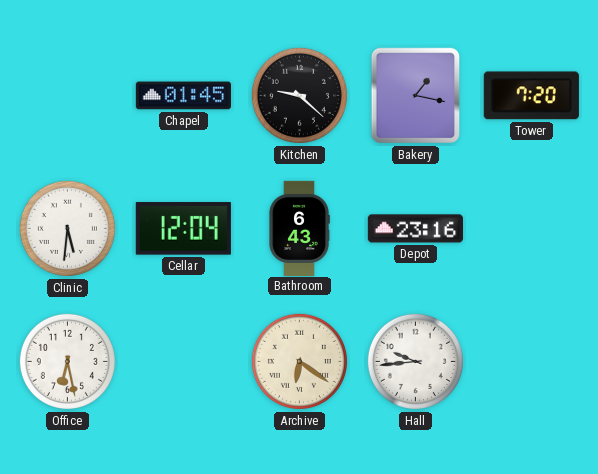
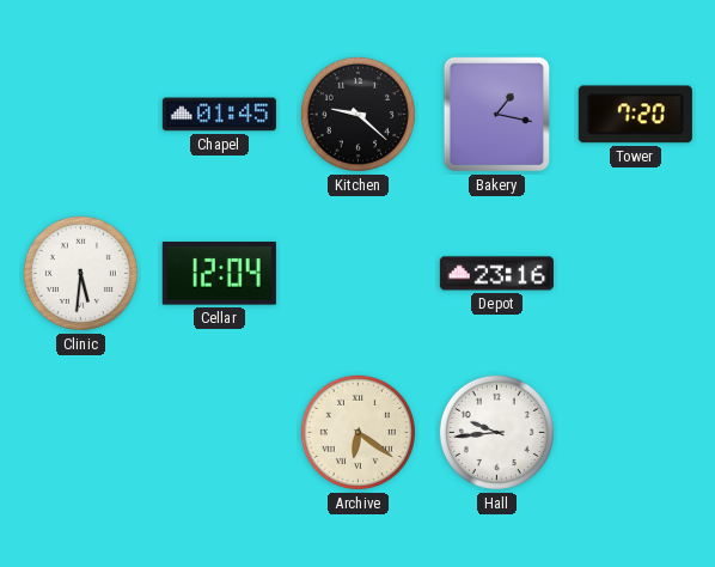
Bathroom: 6:43 -> none
Office: 6:28 -> none
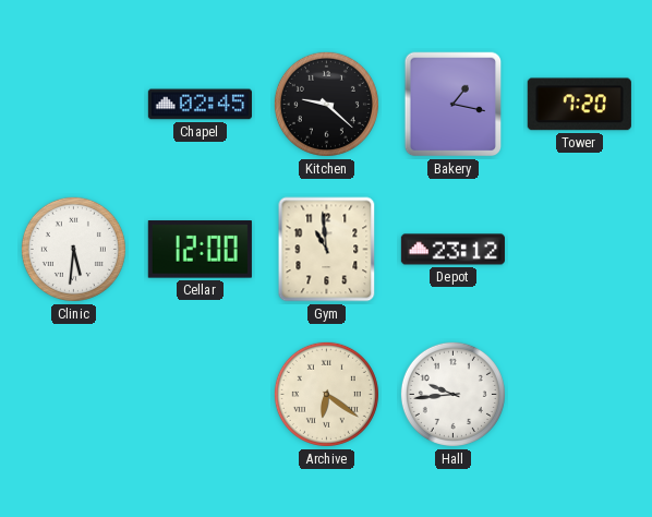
Chapel: 01:45 -> 02:45
Cellar: 12:04 -> 12:00
Gym: none -> 10:59
Depot: 23:16 -> 23:12
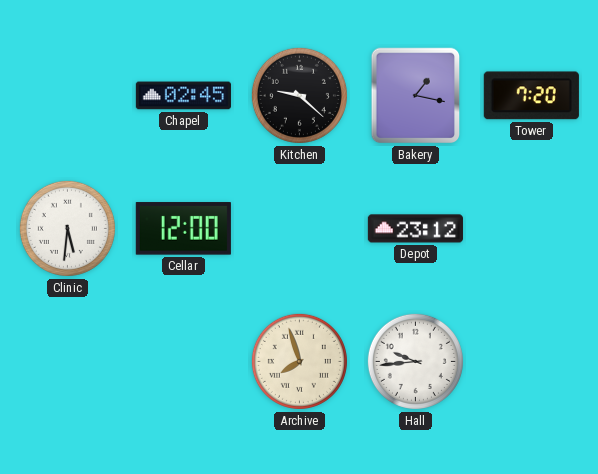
Gym: 10:59 -> none
Archive: 6:21 -> 7:57
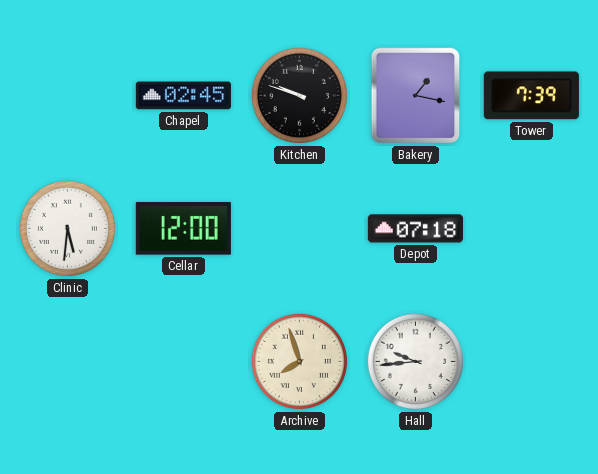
Kitchen: 9:22 -> 9:48
Tower: 7:20 -> 7:39
Depot: 23:12 -> 07:18
